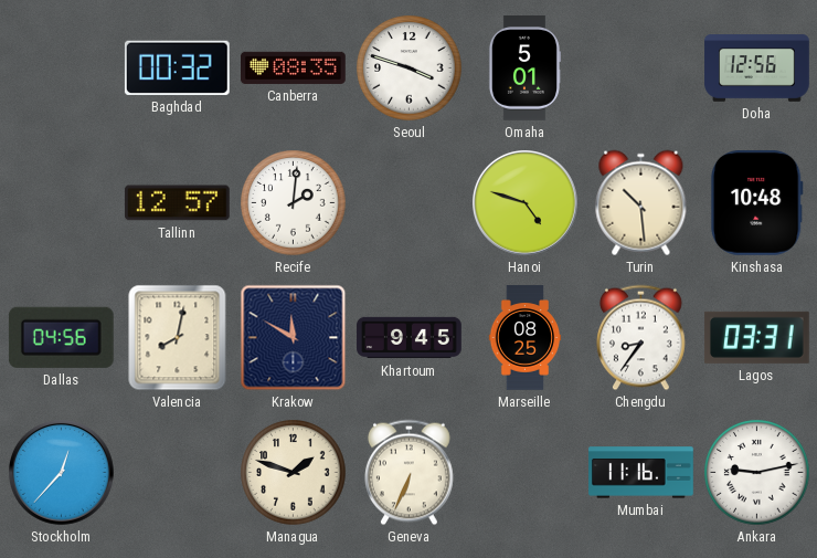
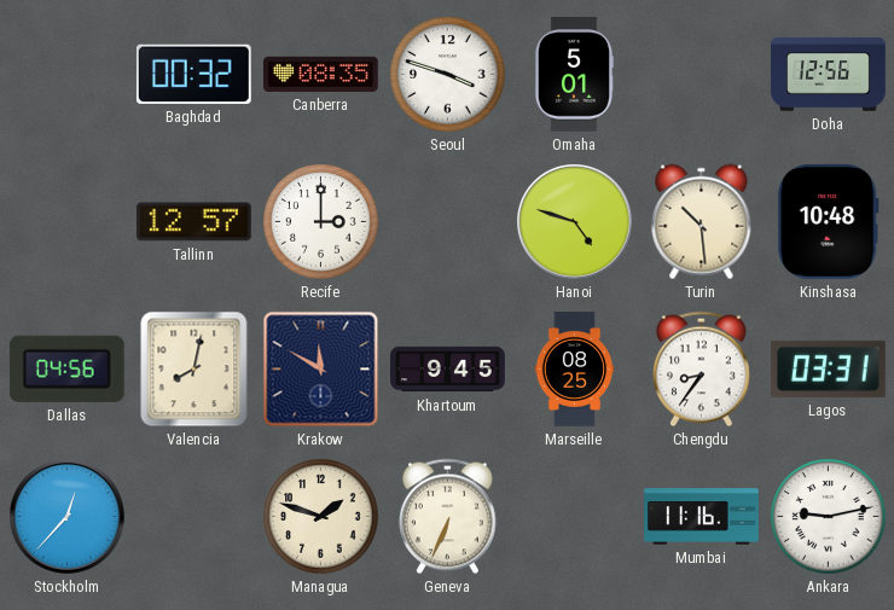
Recife: 2:01 -> 3:00
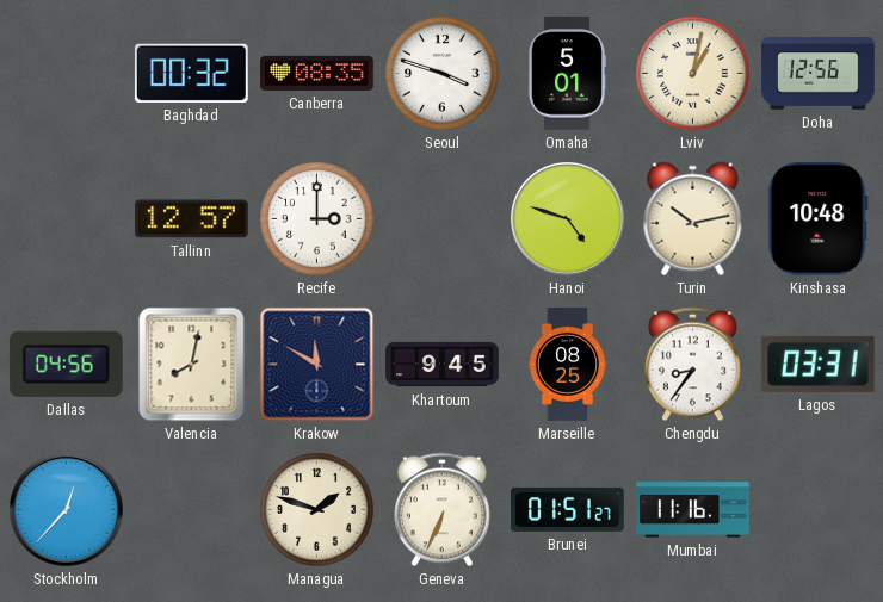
Lviv: none -> 1:02
Turin: 10:29 -> 10:13
Brunei: none -> 01:51
Ankara: 9:13 -> none
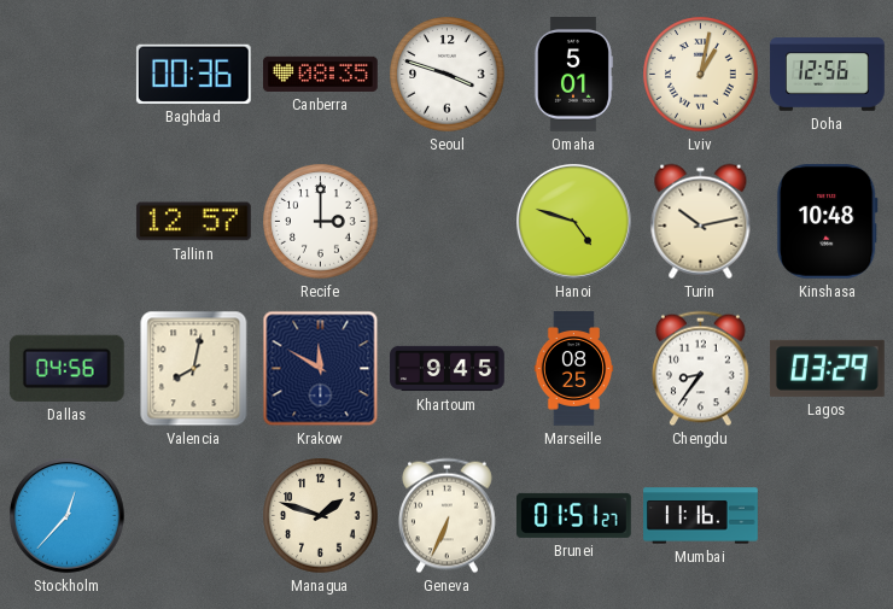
Baghdad: 00:32 -> 00:36
Lagos: 03:31 -> 03:29
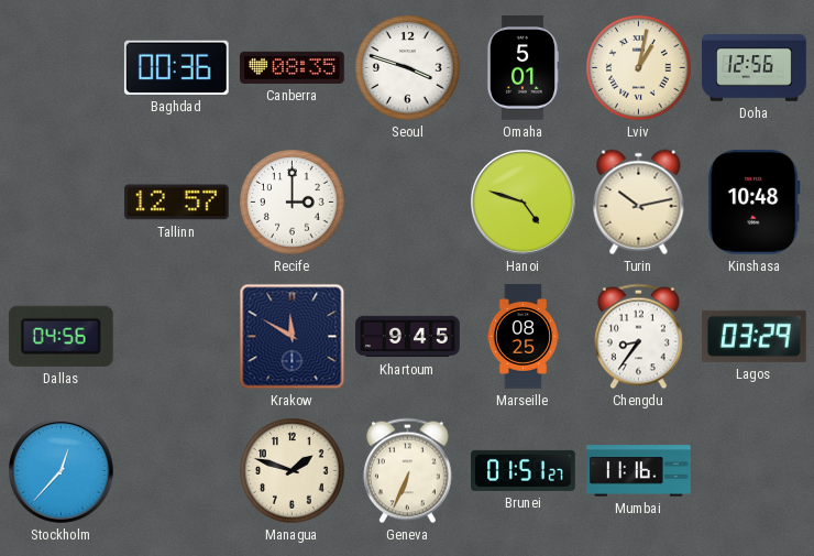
Valencia: 8:02 -> none
